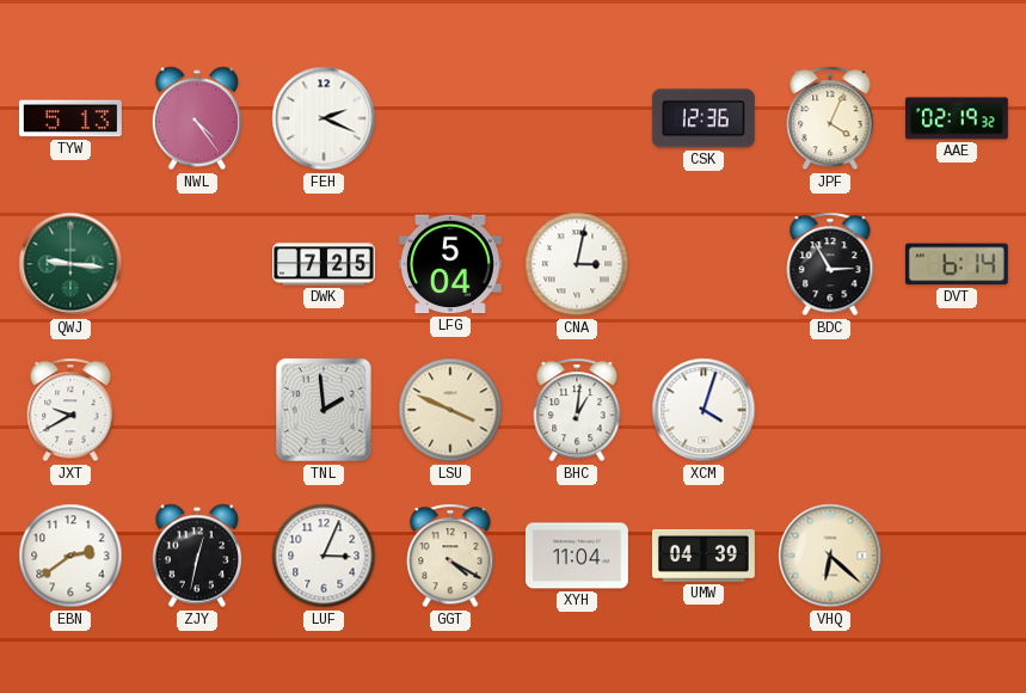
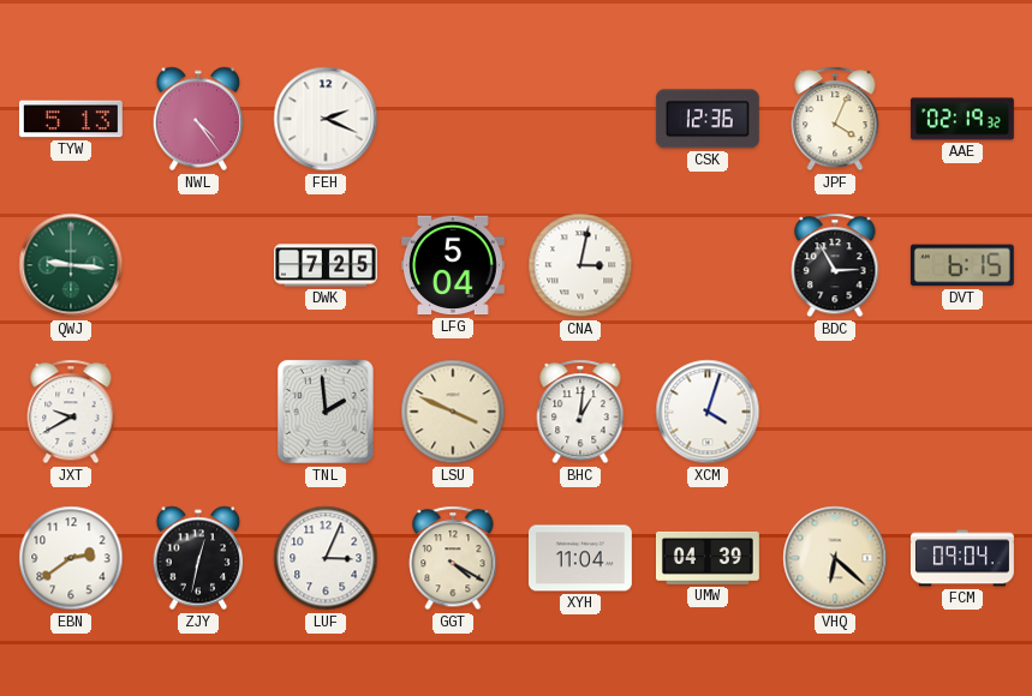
DVT: 6:14 -> 6:15
FCM: none -> 09:04
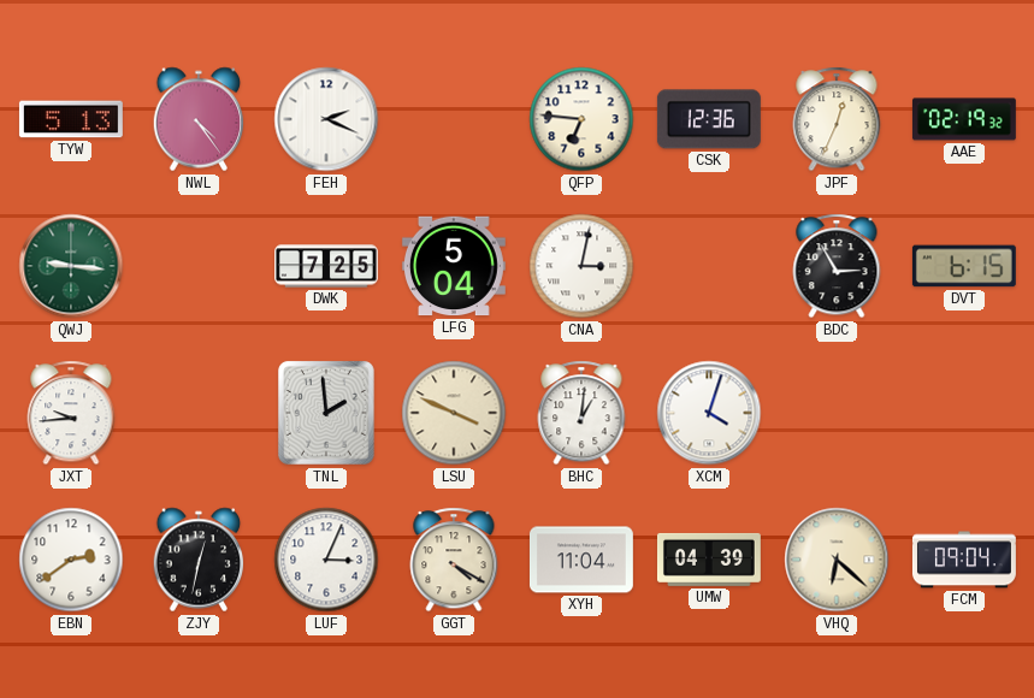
QFP: none -> 6:46
JPF: 4:04 -> 12:34
JXT: 9:40 -> 9:44
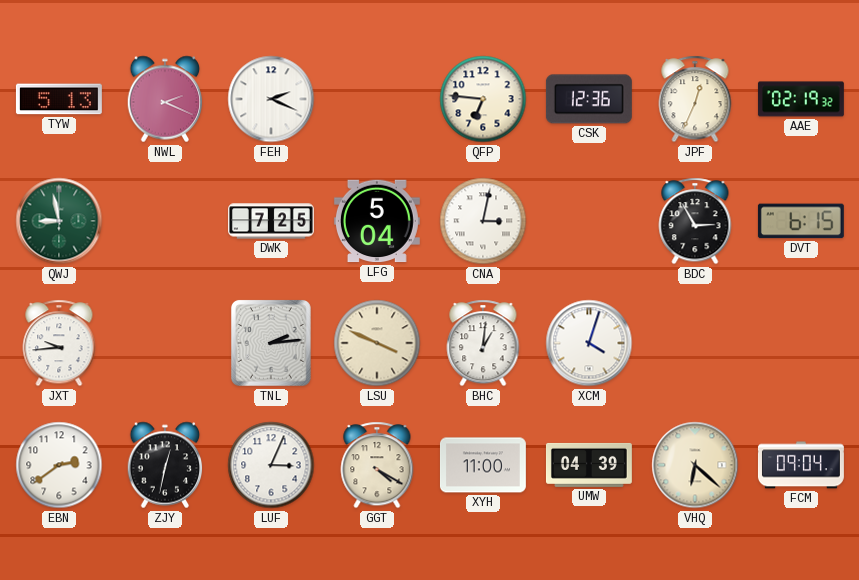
NWL: 4:24 -> 2:19
QWJ: 9:16 -> 8:58
TNL: 1:59 -> 2:14
XYH: 11:04 -> 11:00
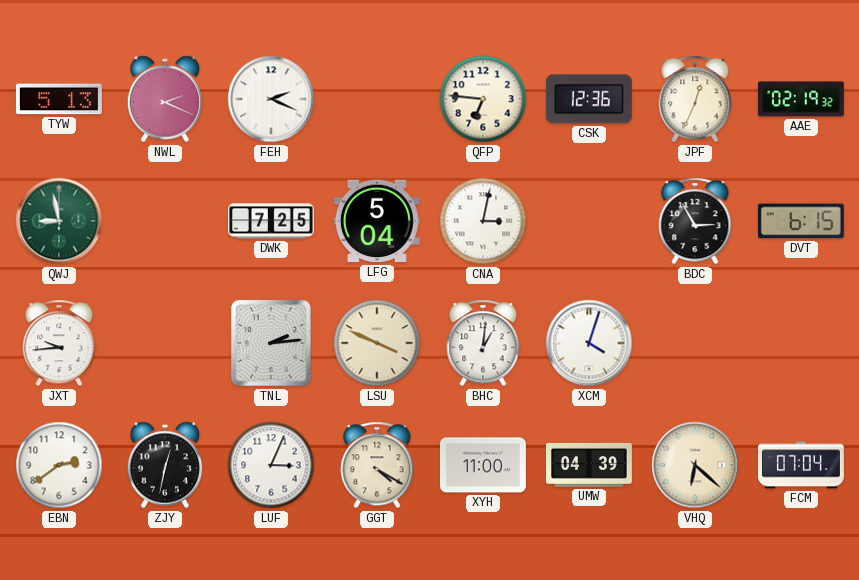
FCM: 09:04 -> 07:04
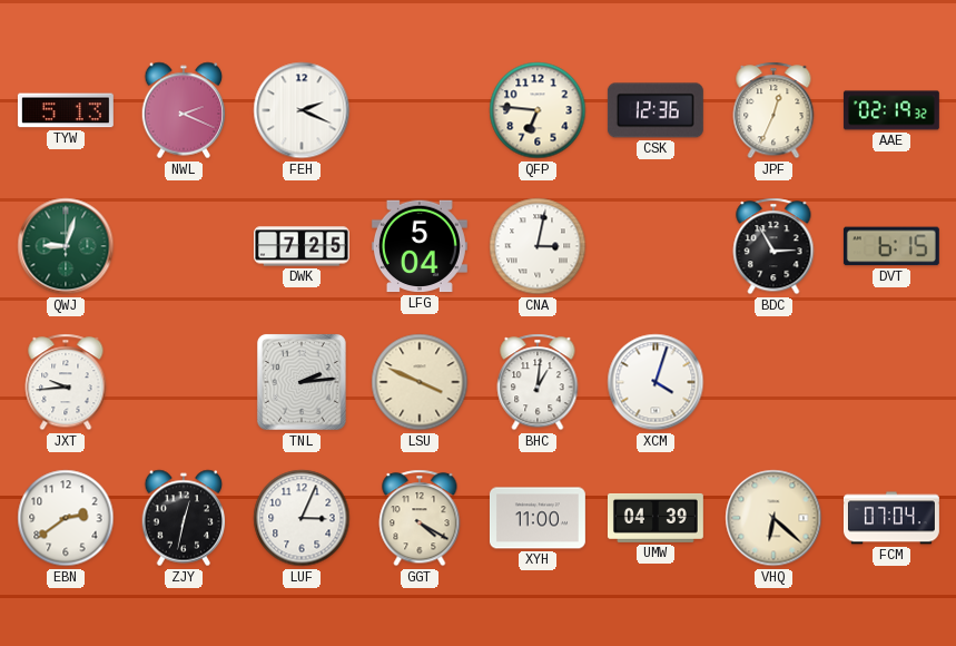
QWJ: 8:58 -> 9:03
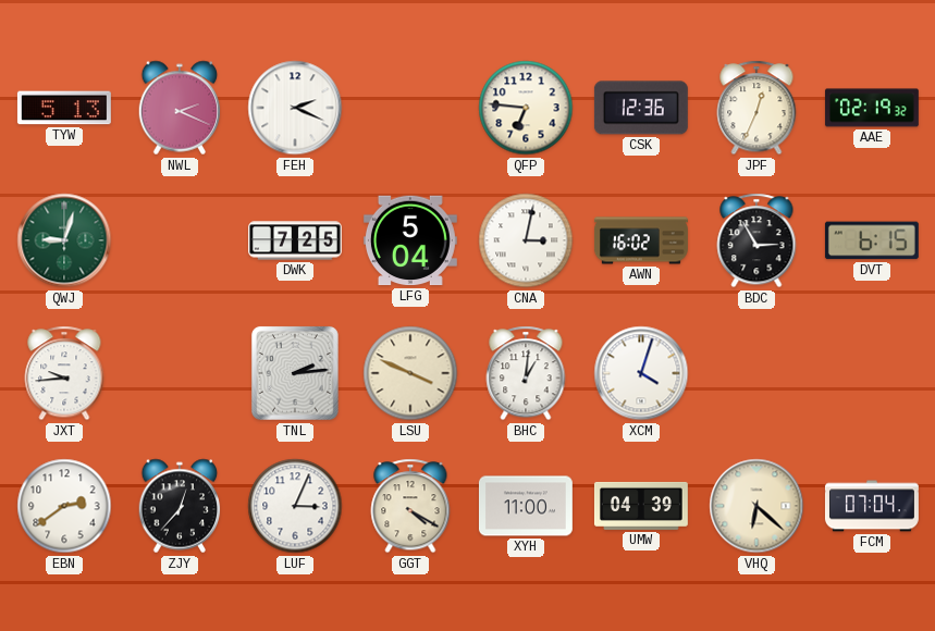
AWN: none -> 16:02
ZJY: 12:32 -> 12:37
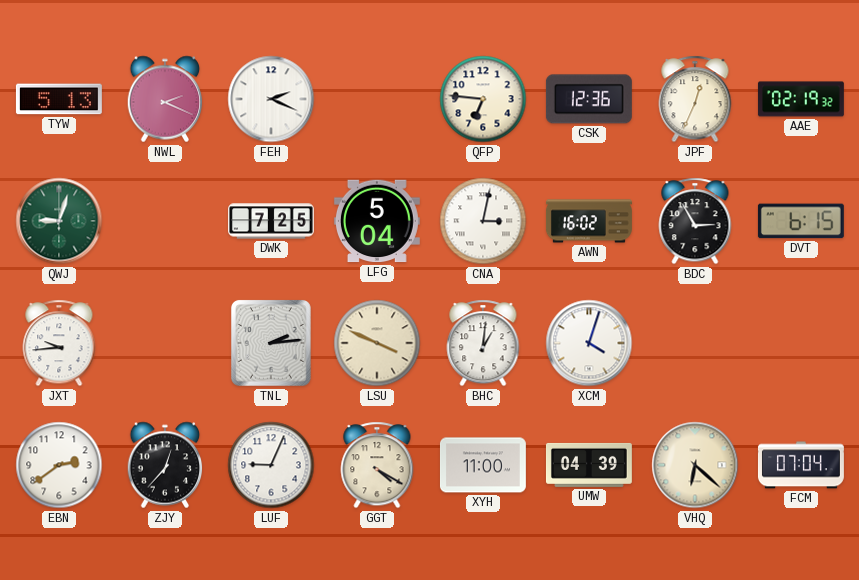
LUF: 3:04 -> 9:04
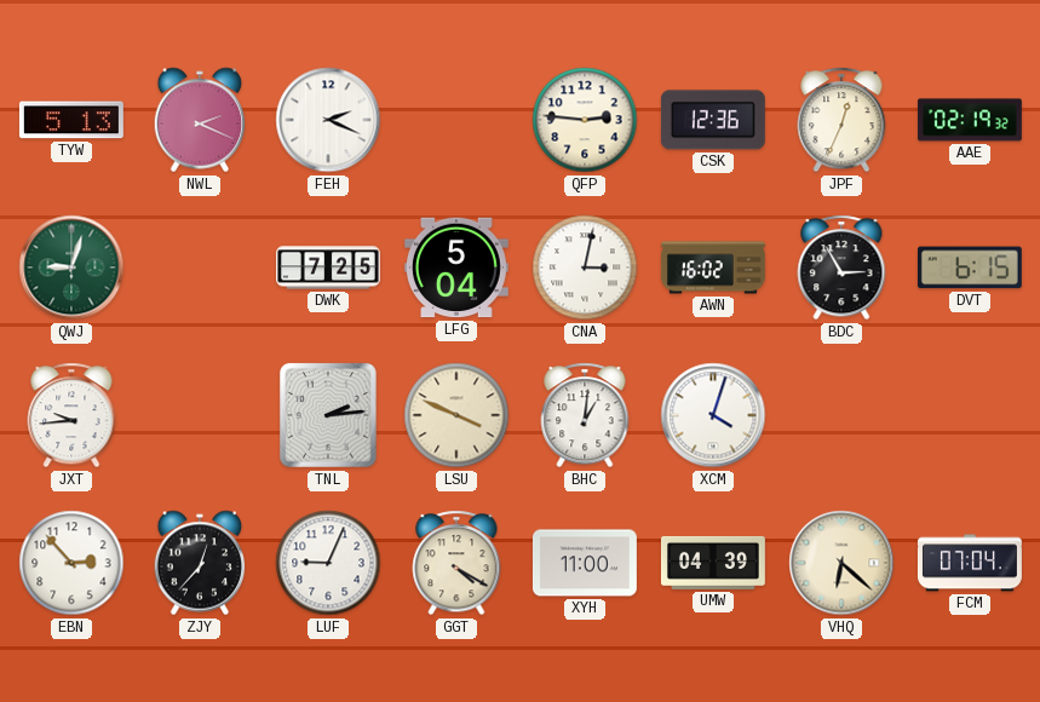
QFP: 6:46 -> 2:46
EBN: 2:39 -> 2:53
